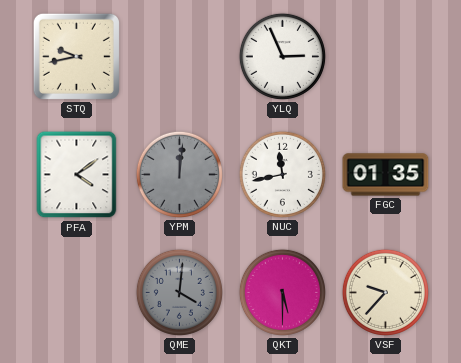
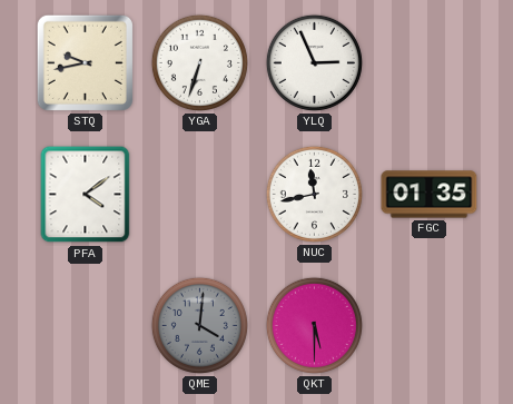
YGA: none -> 6:33
YPM: 12:01 -> none
VSF: 9:37 -> none
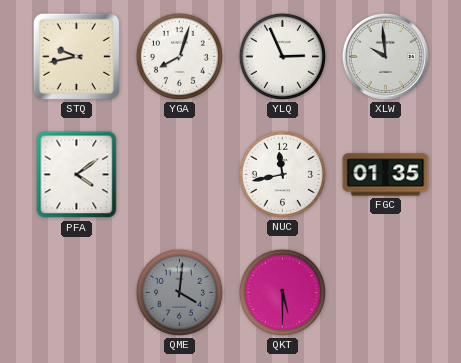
YGA: 6:33 -> 8:03
XLW: none -> 9:59
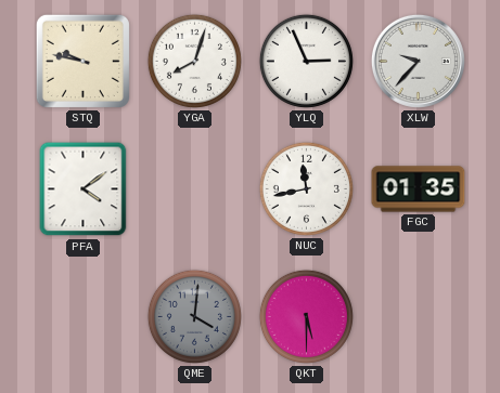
STQ: 9:43 -> 9:47
XLW: 9:59 -> 9:37
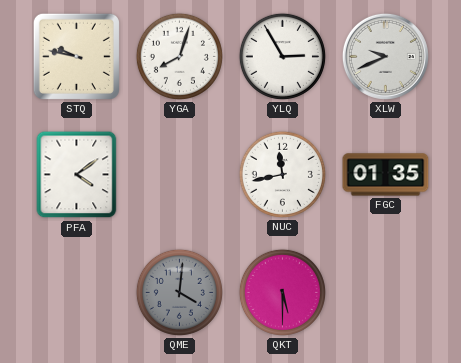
YLQ: 2:56 -> 2:55
XLW: 9:37 -> 9:41
